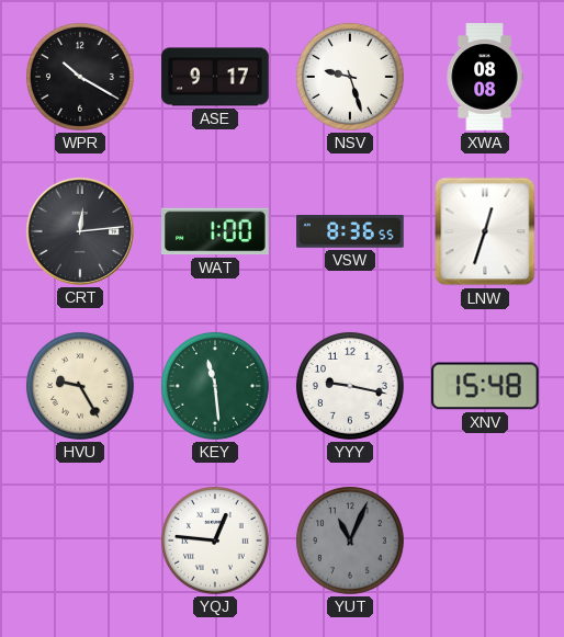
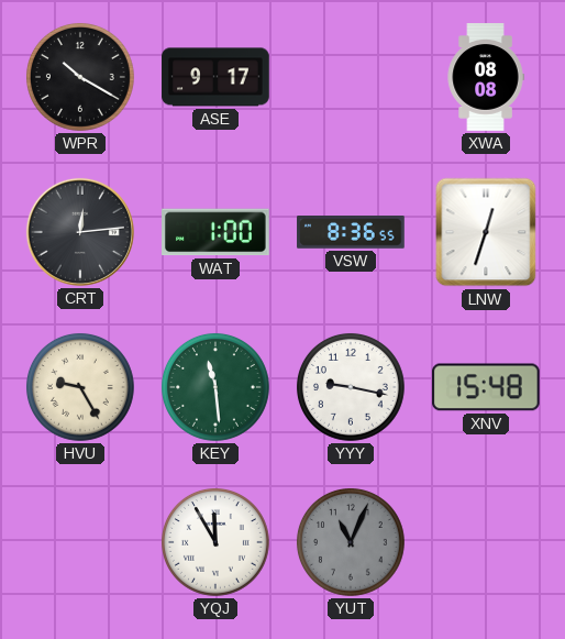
NSV: 9:27 -> none
YQJ: 12:46 -> 11:55
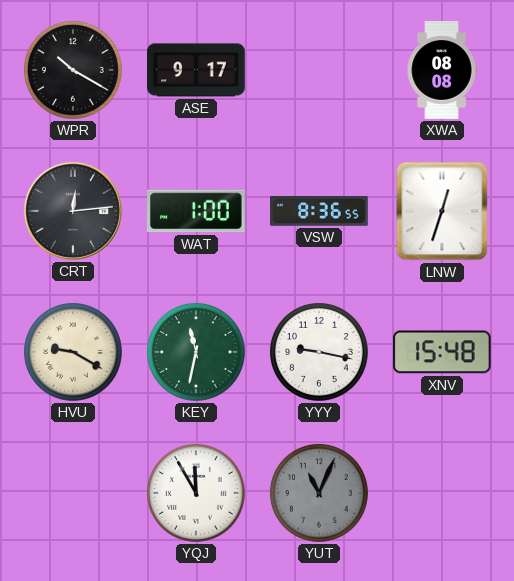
HVU: 9:25 -> 9:20
KEY: 11:29 -> 11:32
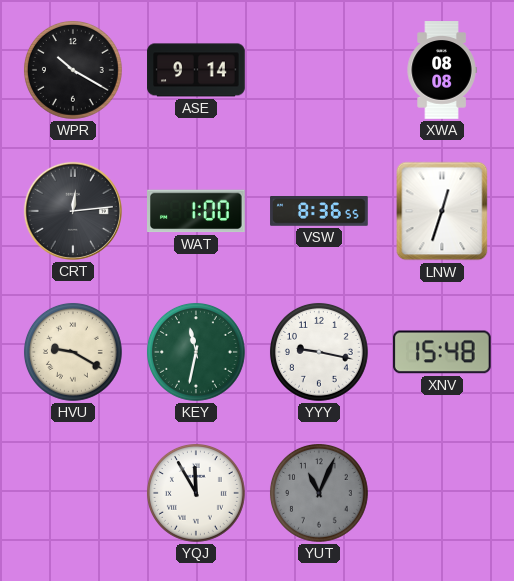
ASE: 9:17 -> 9:14
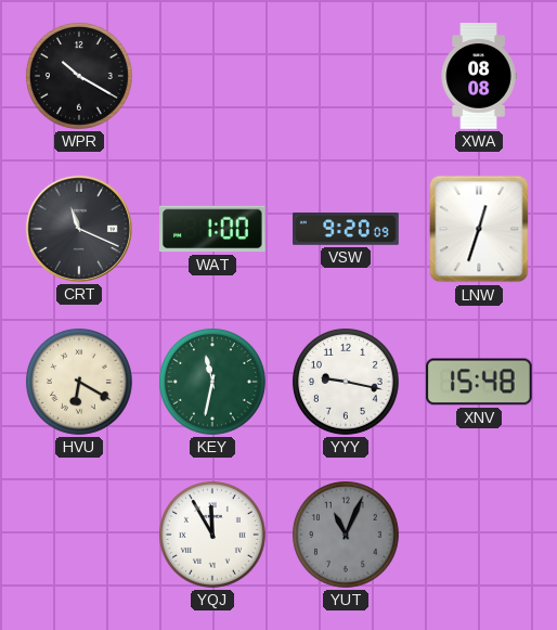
ASE: 9:14 -> none
CRT: 12:14 -> 11:19
VSW: 8:36 -> 9:20
HVU: 9:20 -> 6:20
